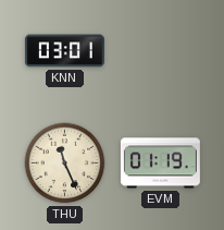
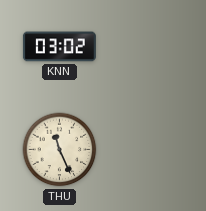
KNN: 03:01 -> 03:02
EVM: 01:19 -> none
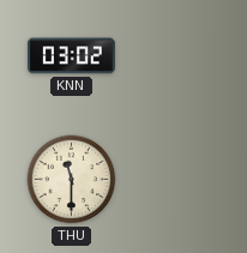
THU: 11:26 -> 11:30
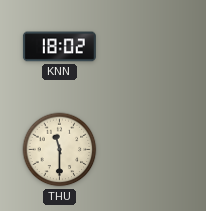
KNN: 03:02 -> 18:02
